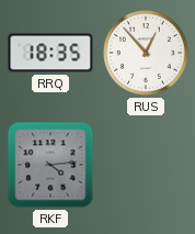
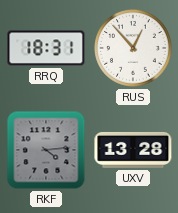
RRQ: 18:35 -> 18:31
UXV: none -> 13:28
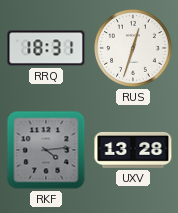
RUS: 12:53 -> 12:33
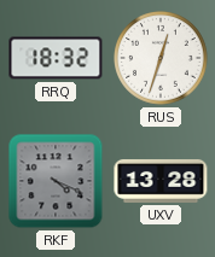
RRQ: 18:31 -> 18:32
RKF: 4:14 -> 4:19
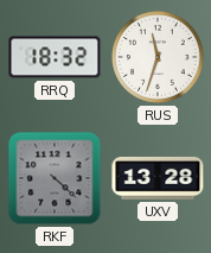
RUS: 12:33 -> 11:33
RKF: 4:19 -> 4:22
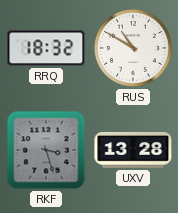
RUS: 11:33 -> 10:50
RKF: 4:22 -> 3:27
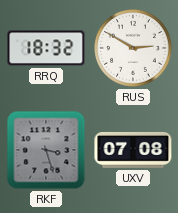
RUS: 10:50 -> 2:50
UXV: 13:28 -> 07:08
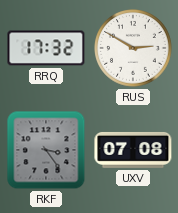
RRQ: 18:32 -> 17:32
RKF: 3:27 -> 3:24
